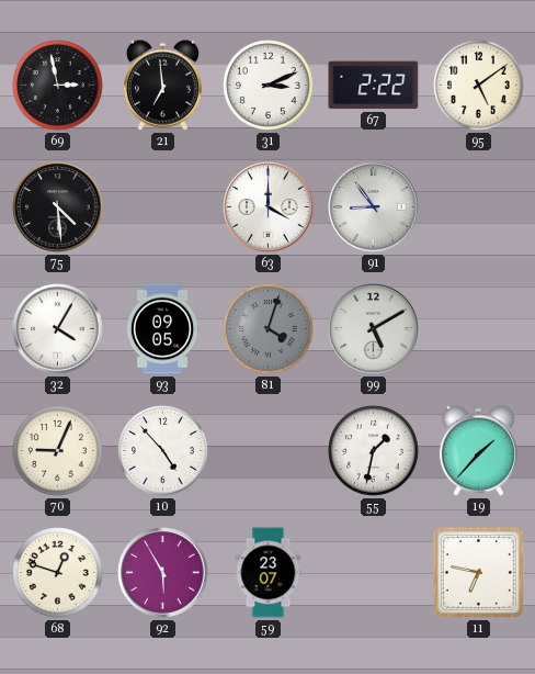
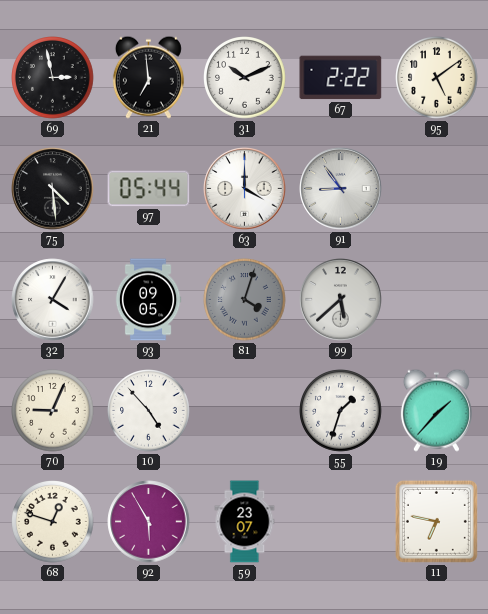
31: 3:11 -> 10:11
97: none -> 05:44
99: 5:10 -> 5:38
55: 1:32 -> 1:33
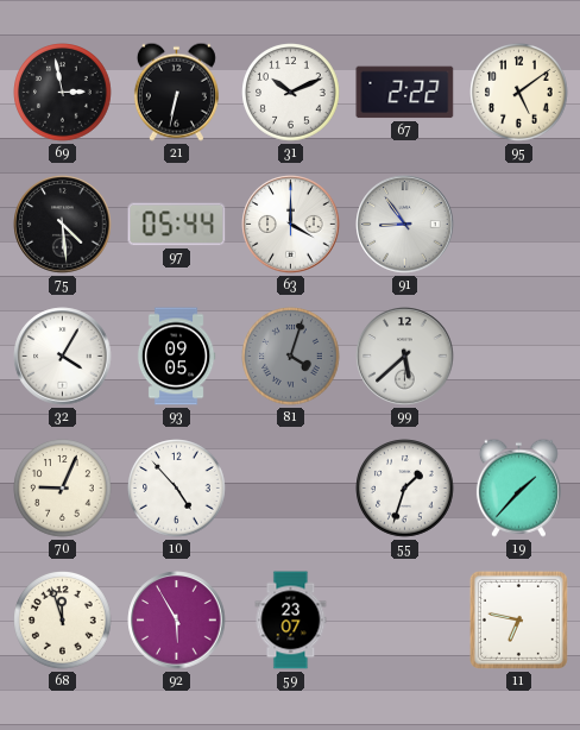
21: 6:59 -> 6:32
68: 12:48 -> 11:57
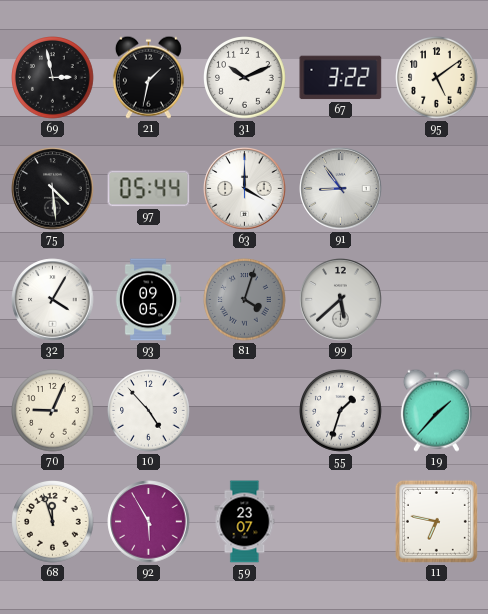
21: 6:32 -> 1:32
67: 2:22 -> 3:22
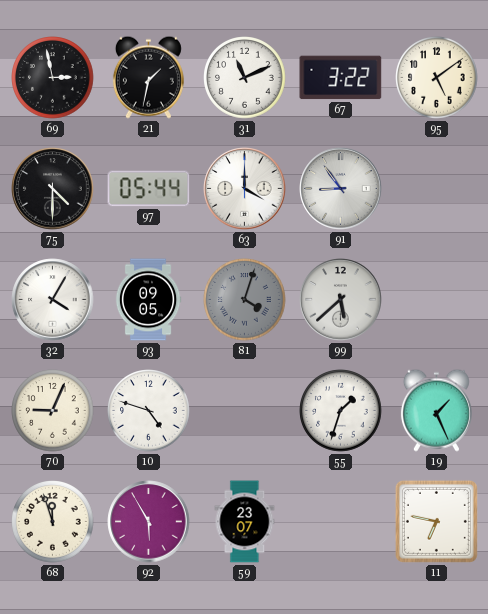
31: 10:11 -> 11:11
75: 4:29 -> 4:30
10: 4:53 -> 4:48
19: 1:37 -> 1:26
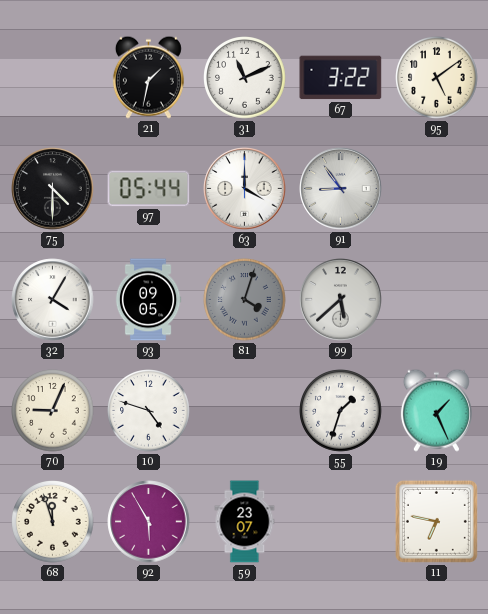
69: 2:58 -> none
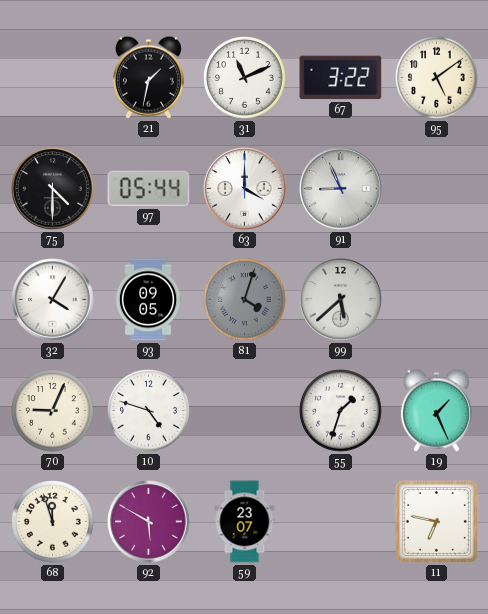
91: 8:54 -> 8:56
92: 5:55 -> 5:50
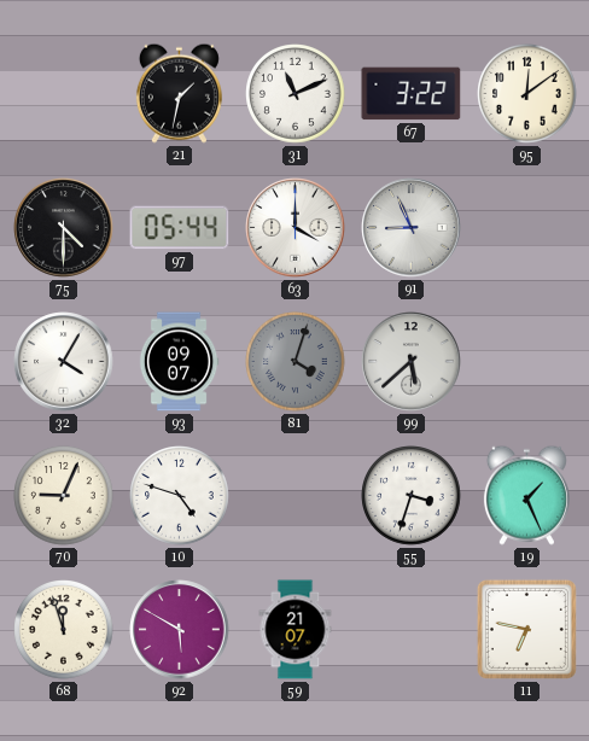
95: 5:09 -> 12:09
93: 09:05 -> 09:07
55: 1:33 -> 3:33
59: 23:07 -> 21:07
